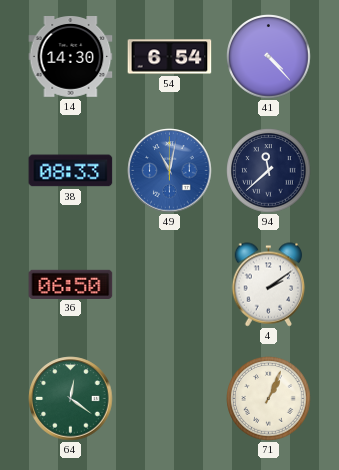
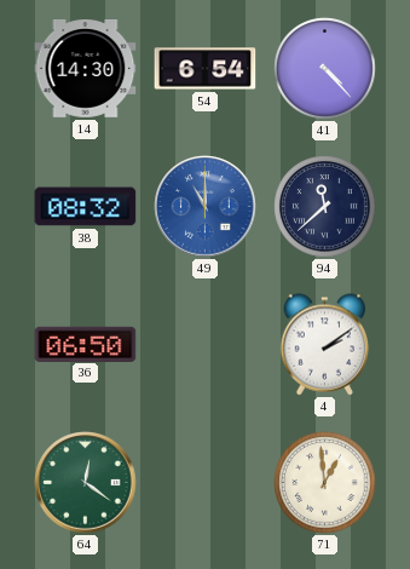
38: 08:33 -> 08:32
49: 11:02 -> 11:00
71: 1:04 -> 12:59
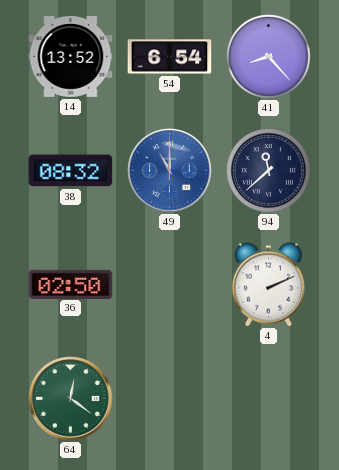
14: 14:30 -> 13:52
41: 4:23 -> 8:23
36: 06:50 -> 02:50
4: 2:09 -> 2:11
71: 12:59 -> none
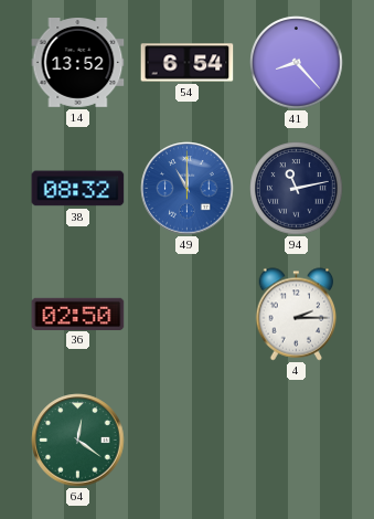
94: 11:38 -> 11:13
4: 2:11 -> 2:15
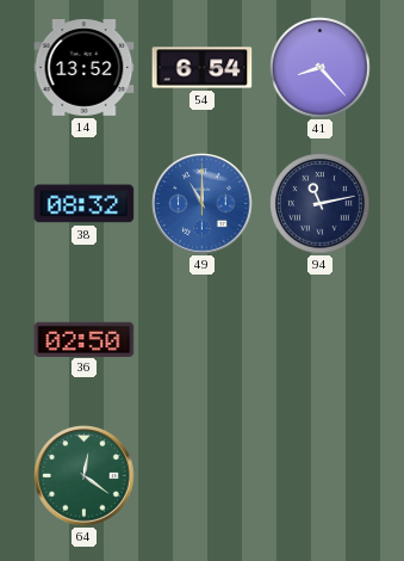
4: 2:15 -> none
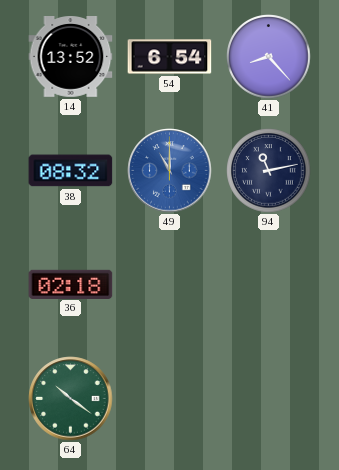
36: 02:50 -> 02:18
64: 12:21 -> 10:21
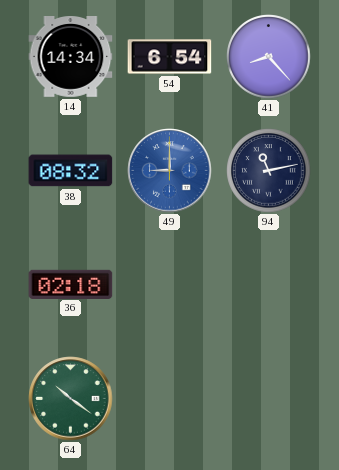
14: 13:52 -> 14:34
49: 11:00 -> 9:00
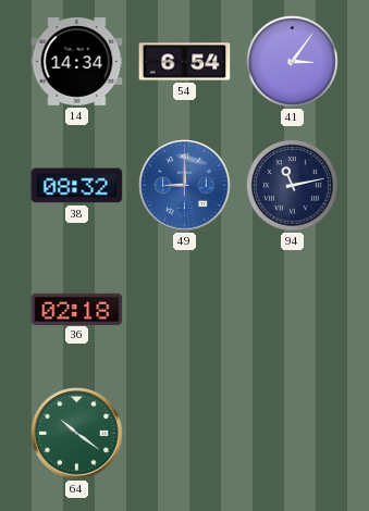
41: 8:23 -> 3:06
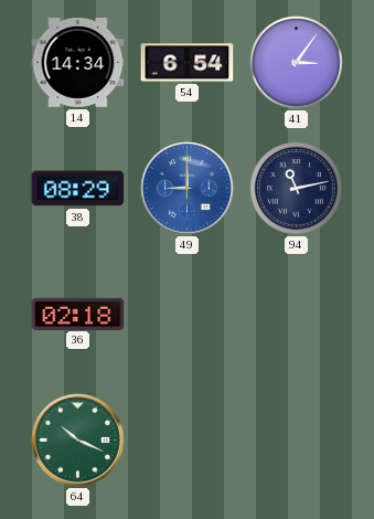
38: 08:32 -> 08:29
64: 10:21 -> 10:19
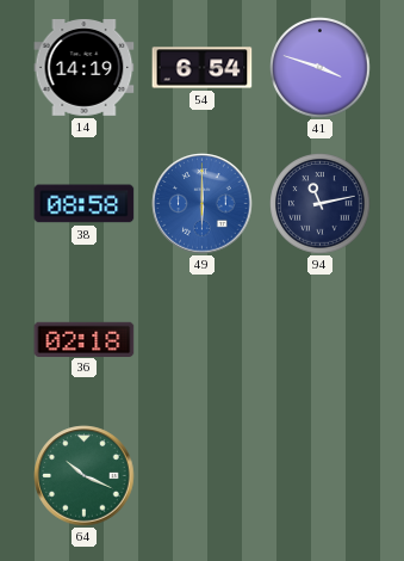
14: 14:34 -> 14:19
41: 3:06 -> 3:48
38: 08:29 -> 08:58
49: 9:00 -> 6:00
